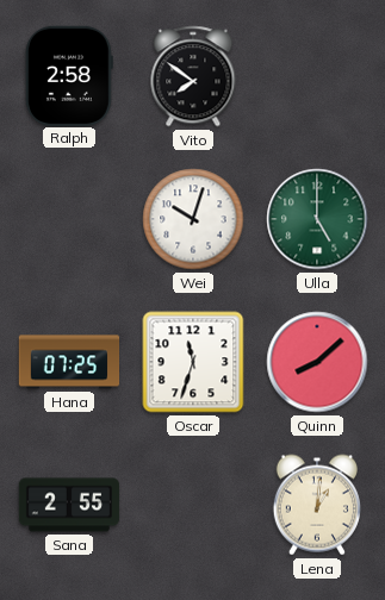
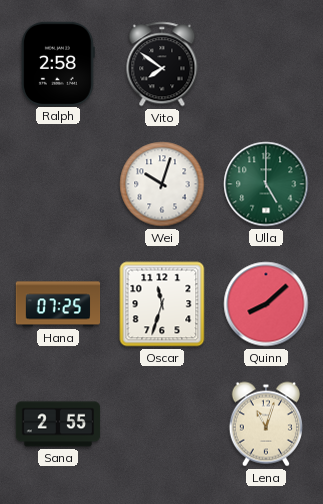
Lena: 1:01 -> 11:03
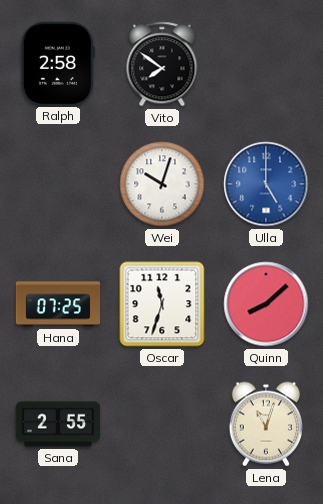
Ulla dial: green -> blue
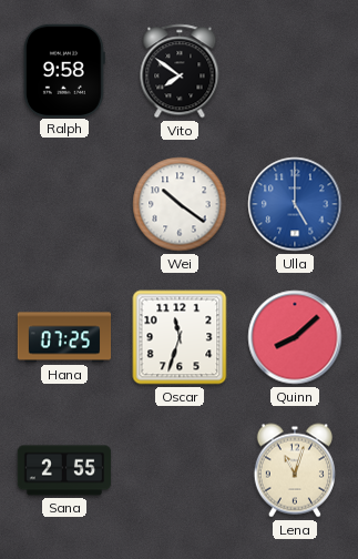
Ralph: 2:58 -> 9:58
Wei: 10:03 -> 10:21
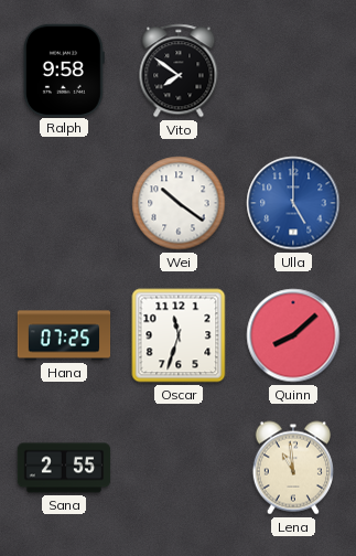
Lena: 11:03 -> 10:59
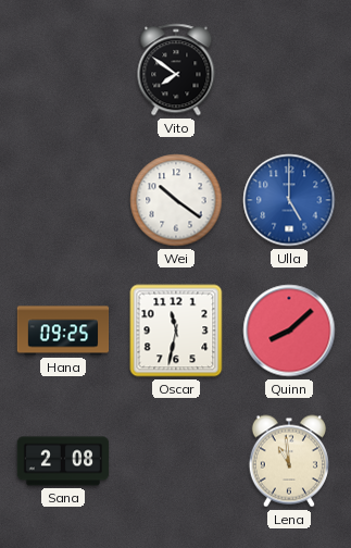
Ralph: 9:58 -> none
Hana: 07:25 -> 09:25
Oscar: 11:33 -> 11:32
Sana: 2:55 -> 2:08
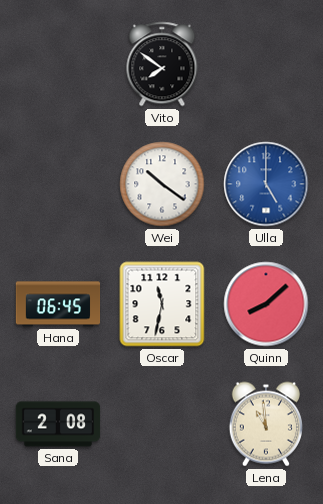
Hana: 09:25 -> 06:45
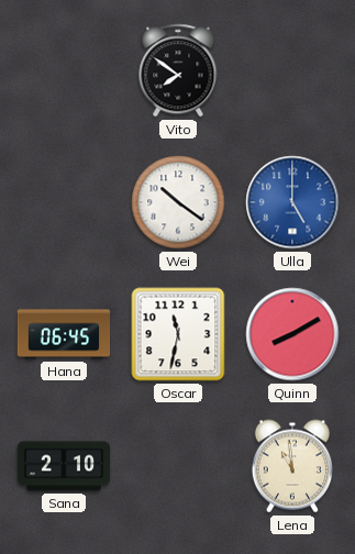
Quinn: 8:08 -> 8:10
Sana: 2:08 -> 2:10
